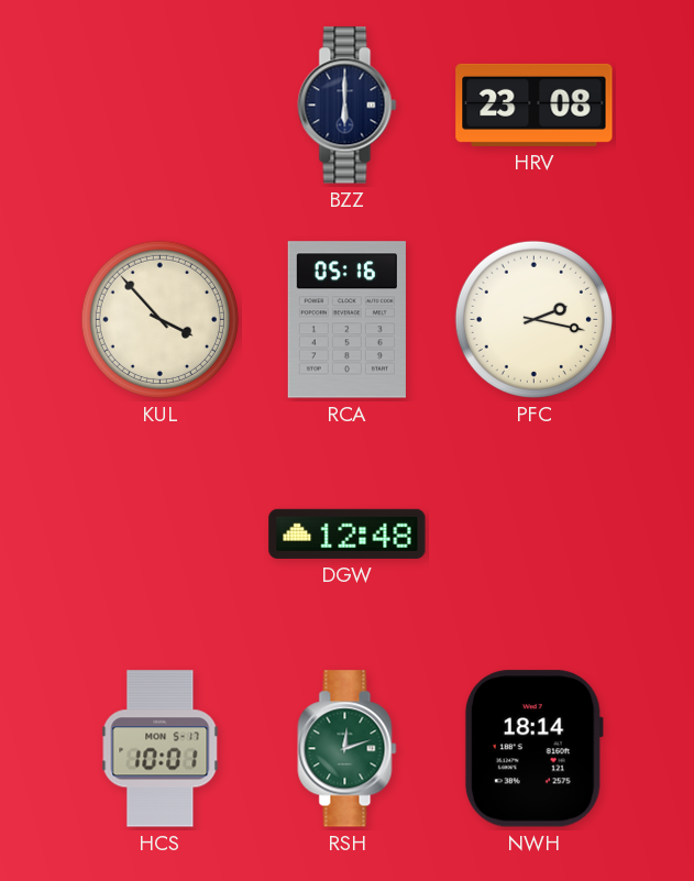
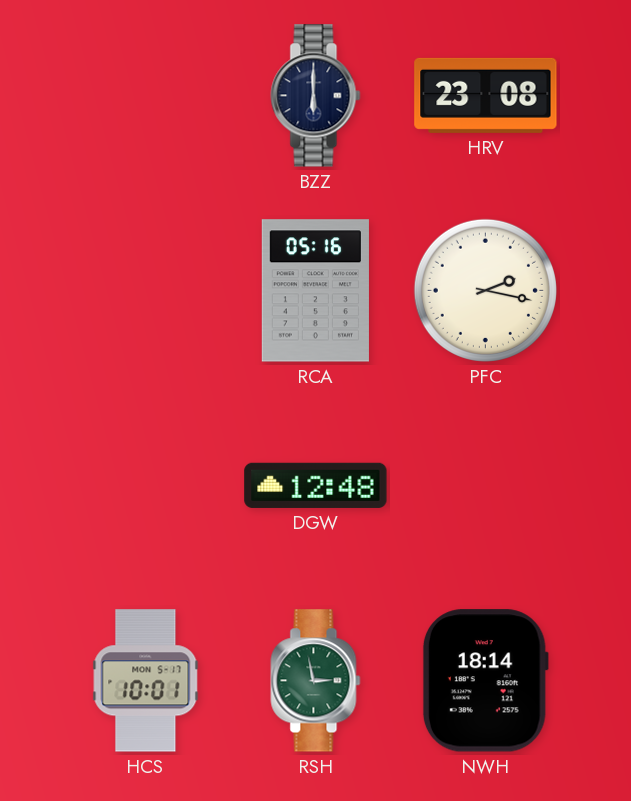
KUL: 3:53 -> none
RSH: 12:12 -> 2:58
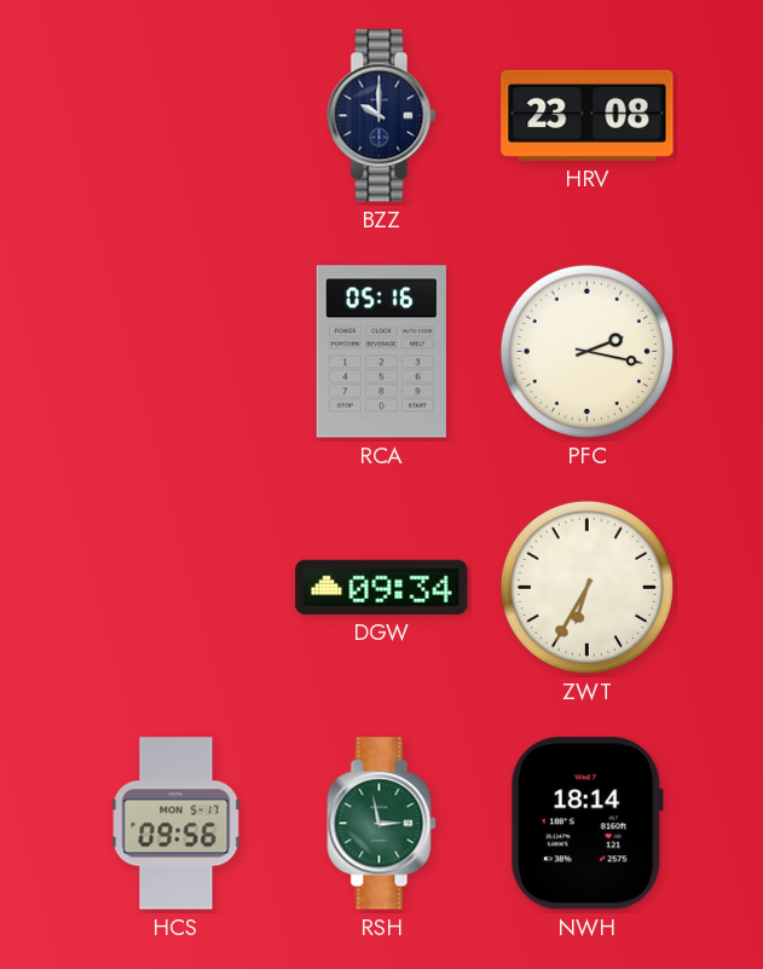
BZZ: 6:00 -> 10:00
DGW: 12:48 -> 09:34
ZWT: none -> 6:35
HCS: 10:01 -> 09:56
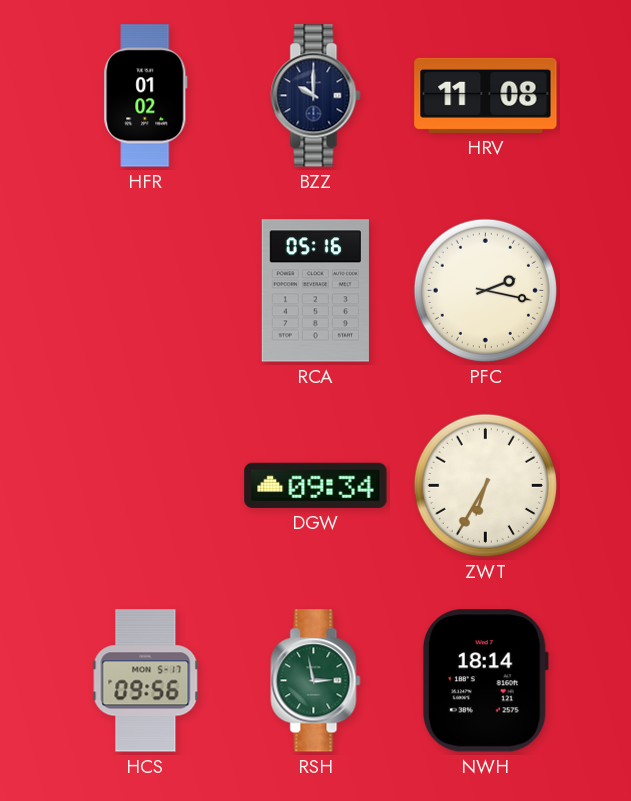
HFR: none -> 01:02
HRV: 23:08 -> 11:08
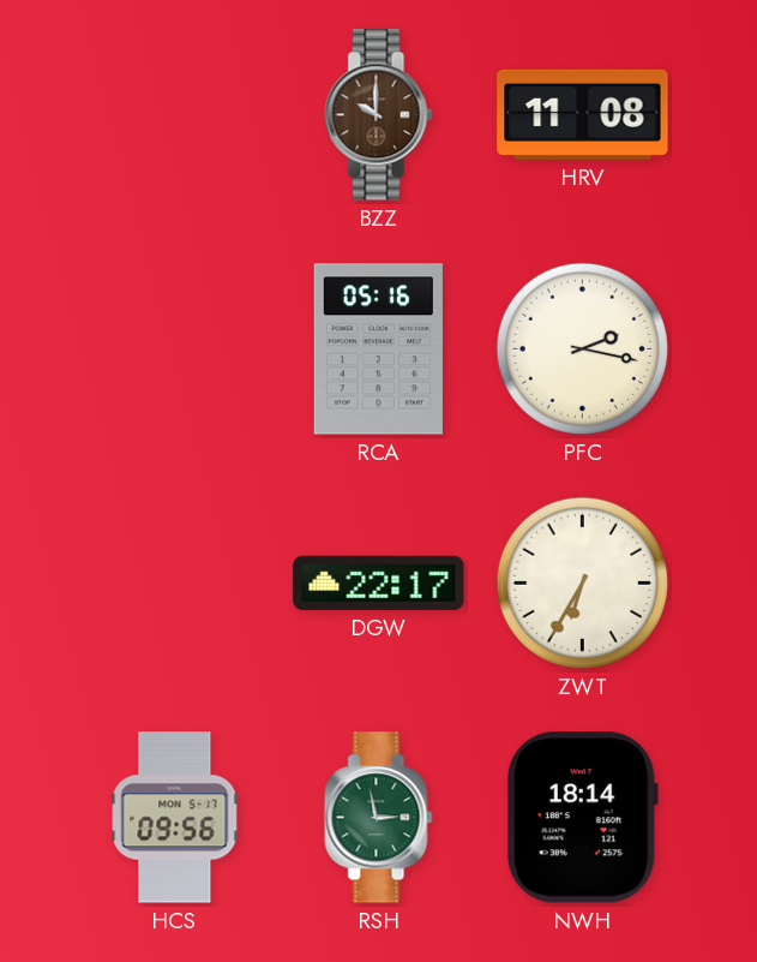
HFR: 01:02 -> none
BZZ dial: navy -> brown
DGW: 09:34 -> 22:17
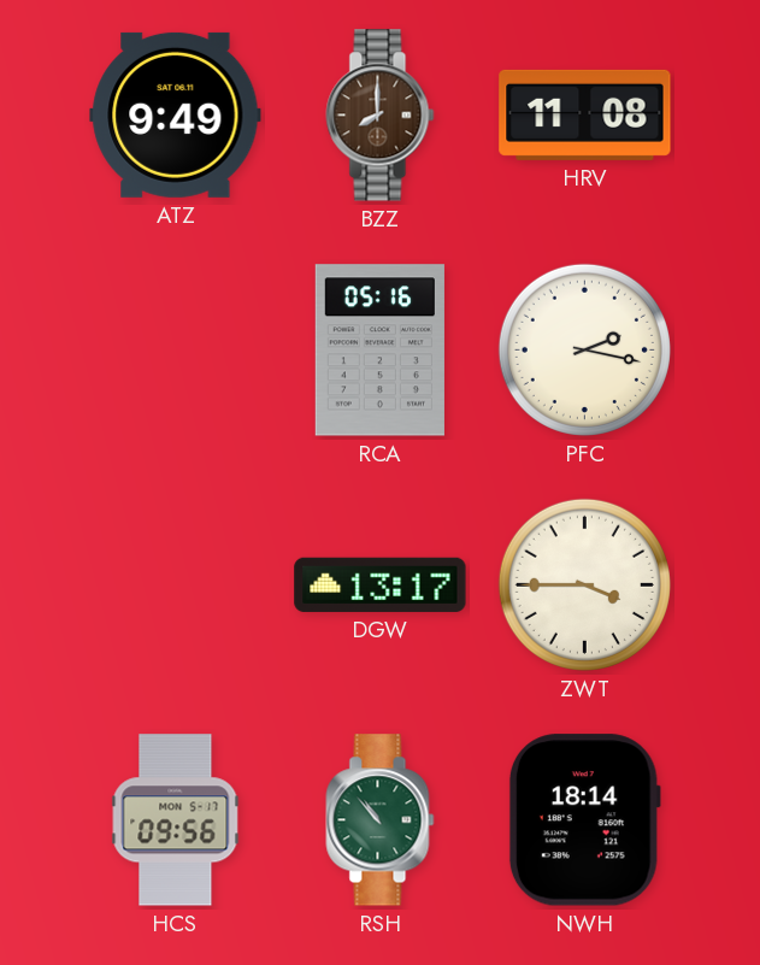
ATZ: none -> 9:49
BZZ: 10:00 -> 8:00
DGW: 22:17 -> 13:17
ZWT: 6:35 -> 3:45
RSH: 2:58 -> 10:53
